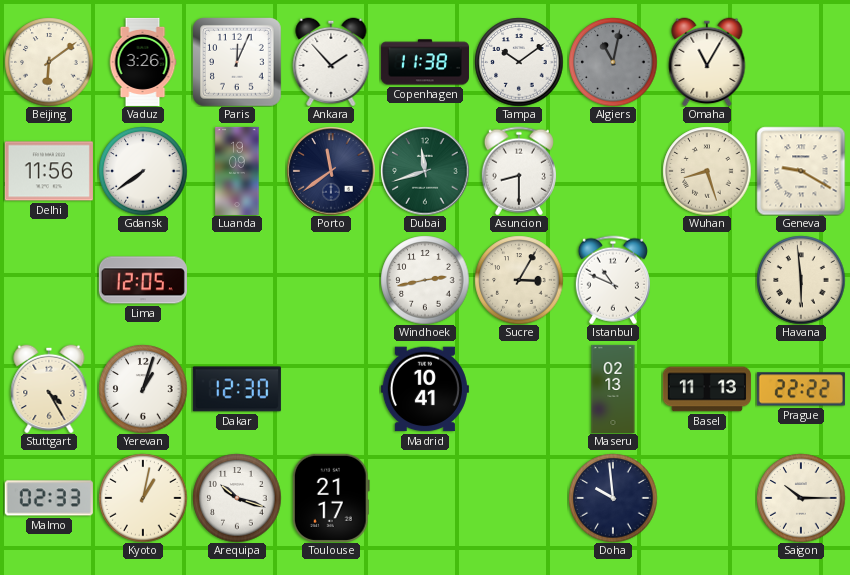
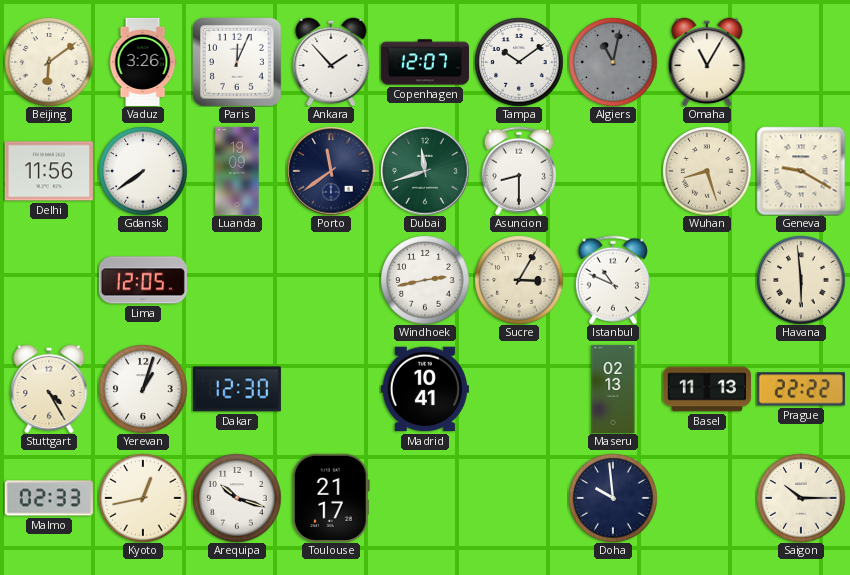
Copenhagen: 11:38 -> 12:07
Kyoto: 1:02 -> 12:43
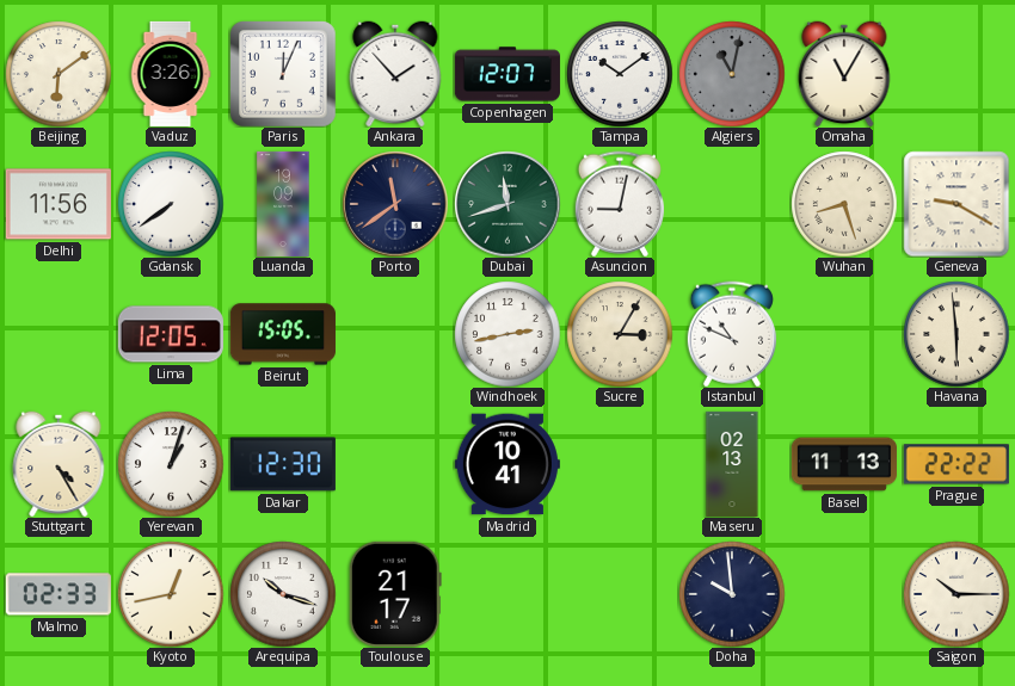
Asuncion: 8:30 -> 9:02
Beirut: none -> 15:05
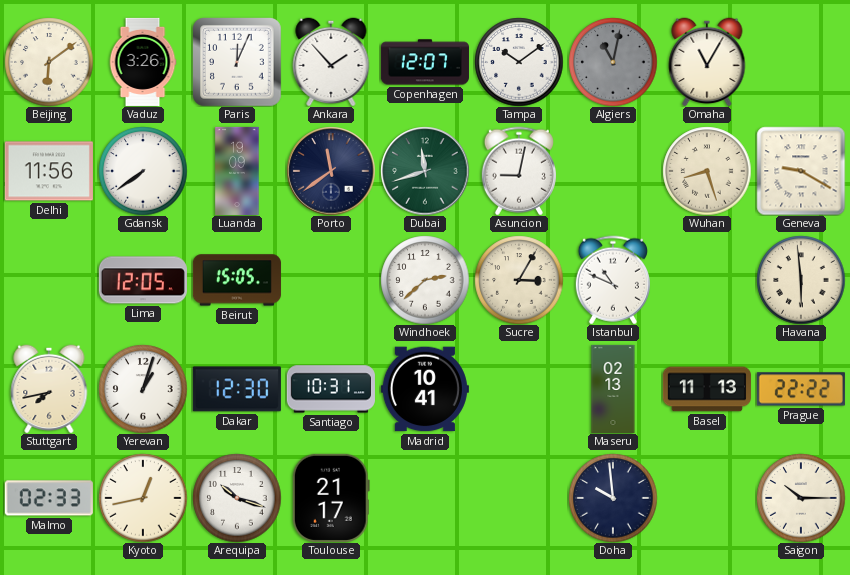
Windhoek: 2:43 -> 2:38
Stuttgart: 4:25 -> 7:43
Santiago: none -> 10:31
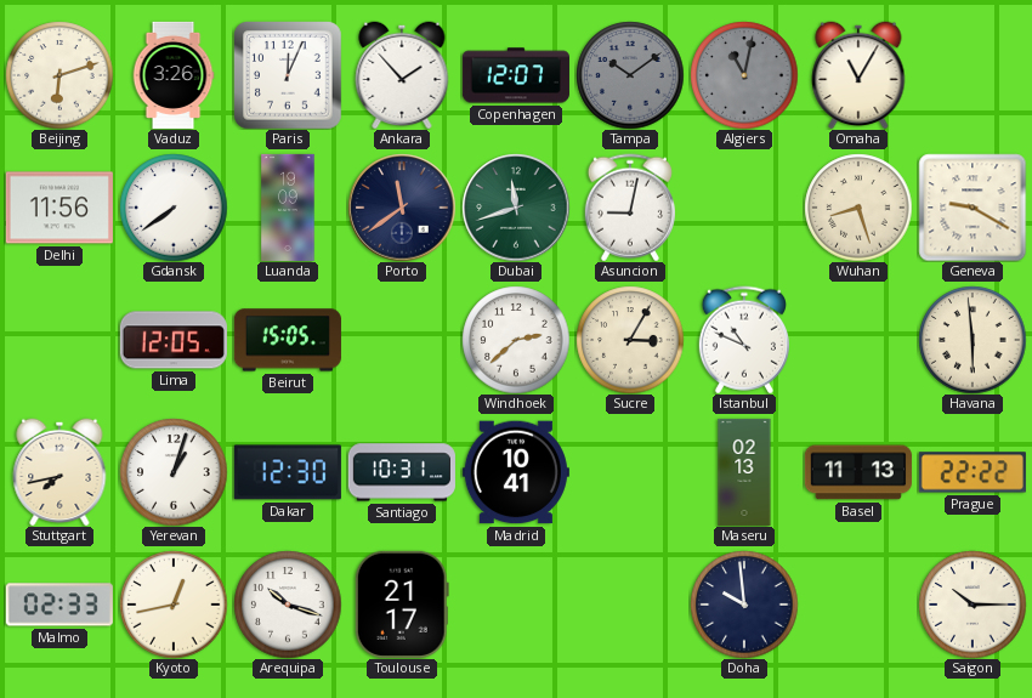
Beijing: 6:09 -> 6:12
Tampa dial: white -> grey
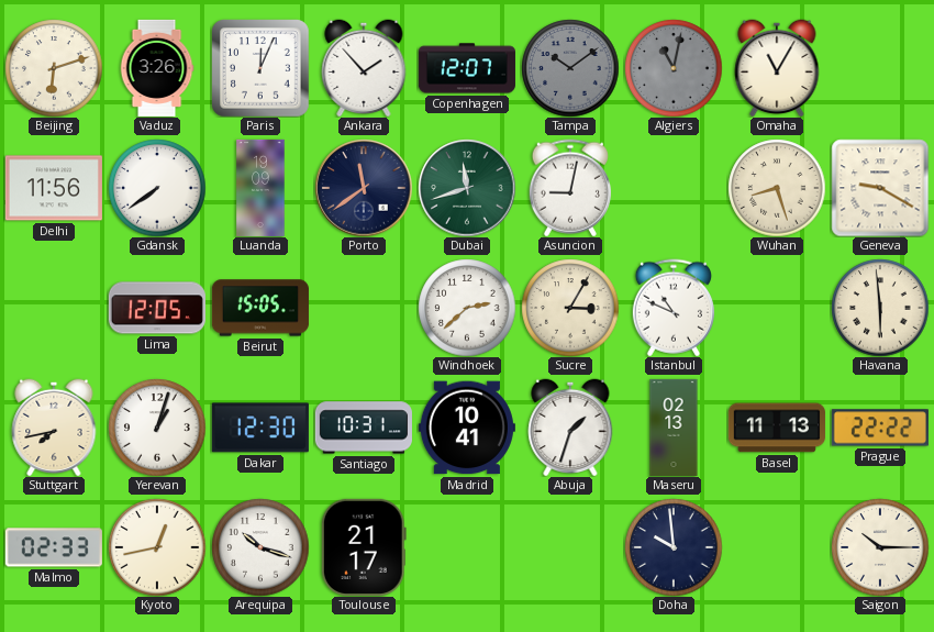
Abuja: none -> 1:33
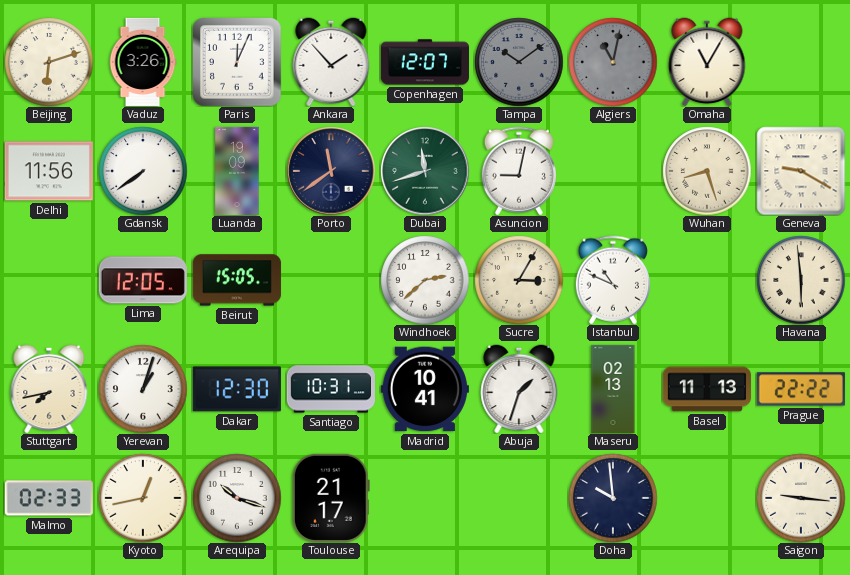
Saigon: 10:15 -> 9:16
